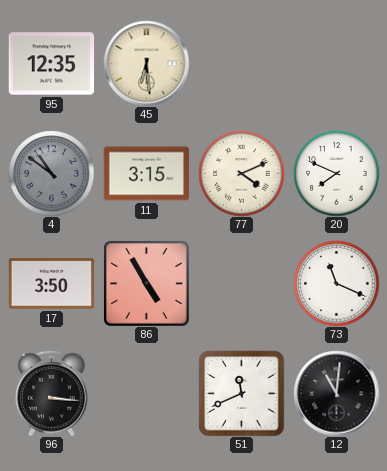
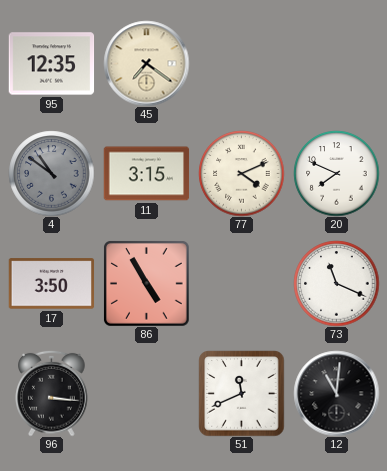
45: 6:29 -> 7:21
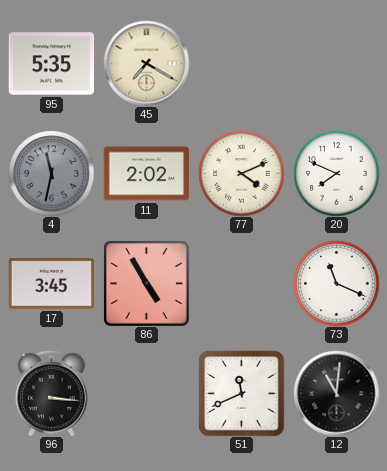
95: 12:35 -> 5:35
45: 7:21 -> 7:20
4: 10:51 -> 11:32
11: 3:15 -> 2:02
17: 3:50 -> 3:45
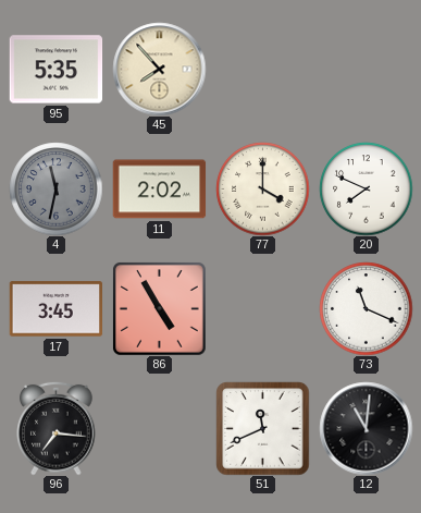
45: 7:20 -> 7:53
77: 4:11 -> 4:00
96: 3:16 -> 7:16
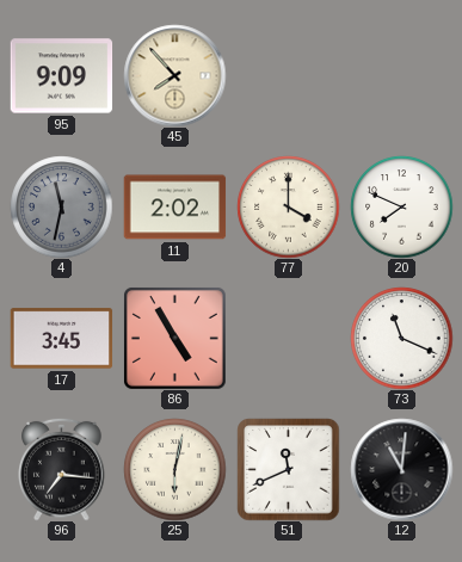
95: 5:35 -> 9:09
25: none -> 6:02
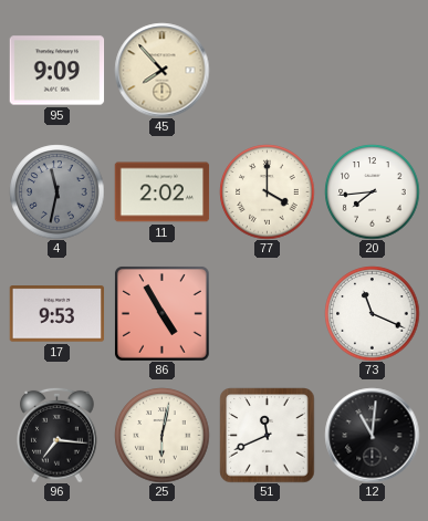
20: 7:49 -> 7:44
17: 3:45 -> 9:53
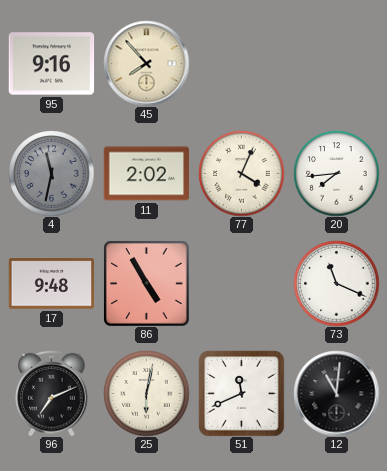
95: 9:09 -> 9:16
77: 4:00 -> 4:04
17: 9:53 -> 9:48
96: 7:16 -> 7:11
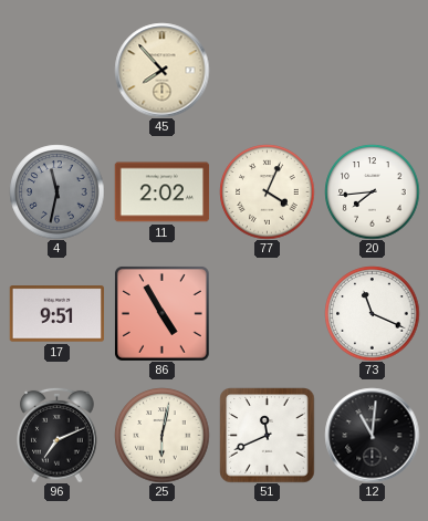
95: 9:16 -> none
17: 9:48 -> 9:51
